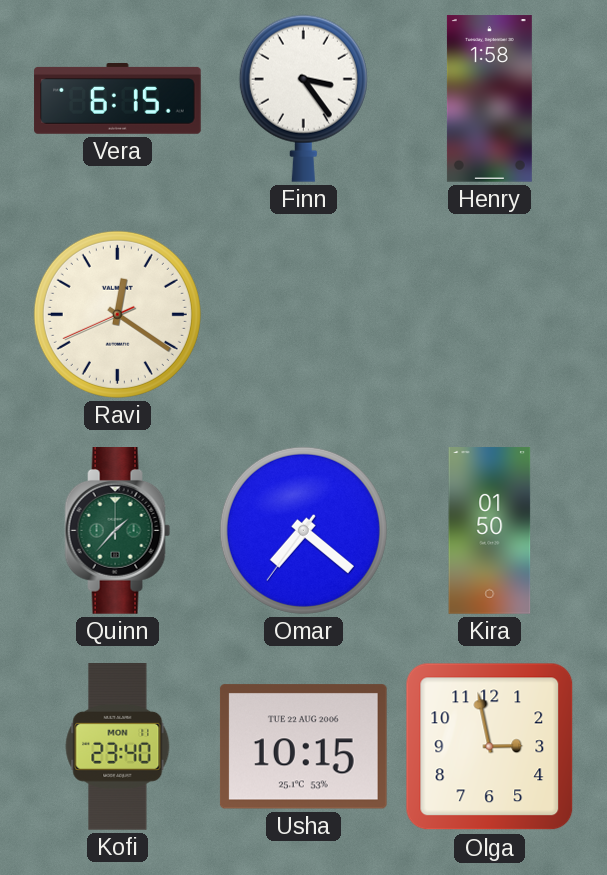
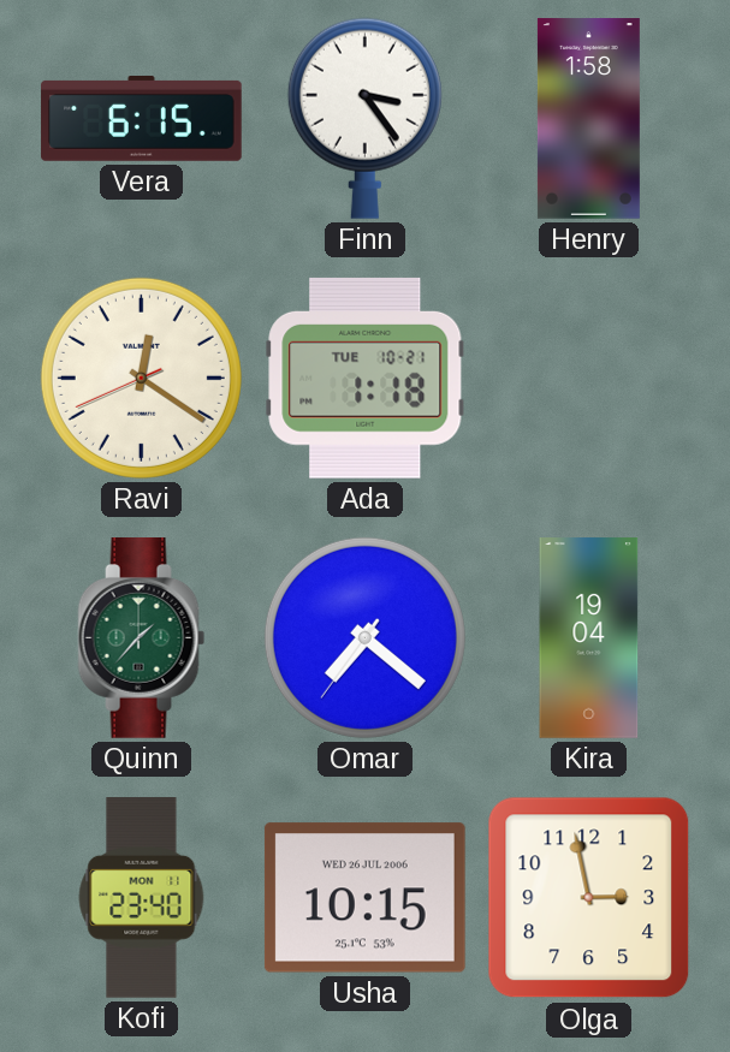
Ada: none -> 1:18
Kira: 01:50 -> 19:04
Usha date: TUE 22 AUG 2006 -> WED 26 JUL 2006
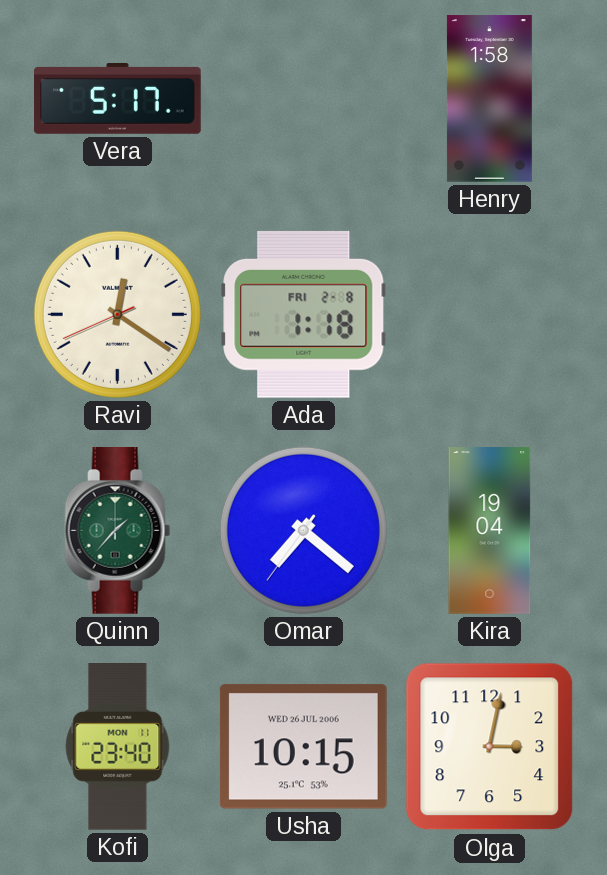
Vera: 6:15 -> 5:17
Finn: 3:24 -> none
Ada date: TUE 10-21 -> FRI 2-8
Olga: 2:58 -> 3:02
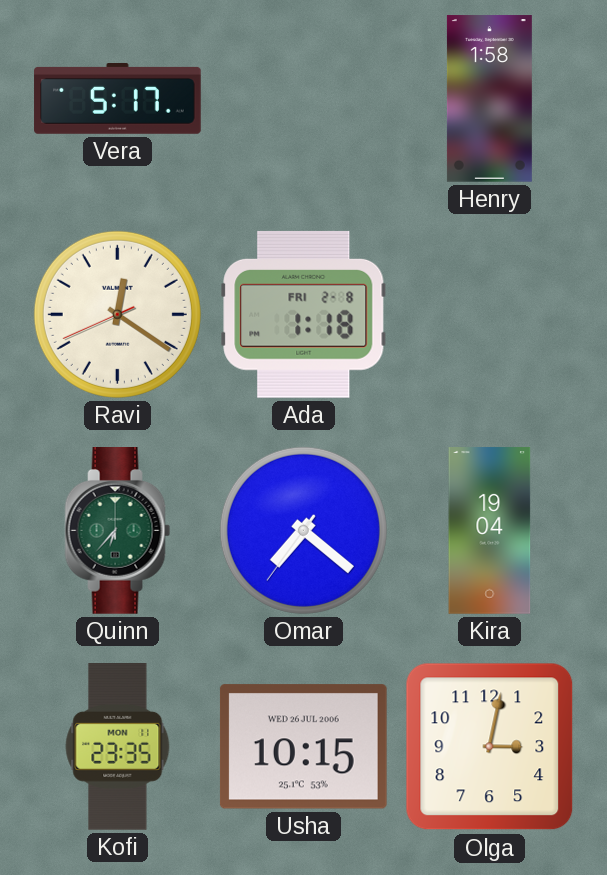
Quinn: 1:37 -> 6:37
Kofi: 23:40 -> 23:35
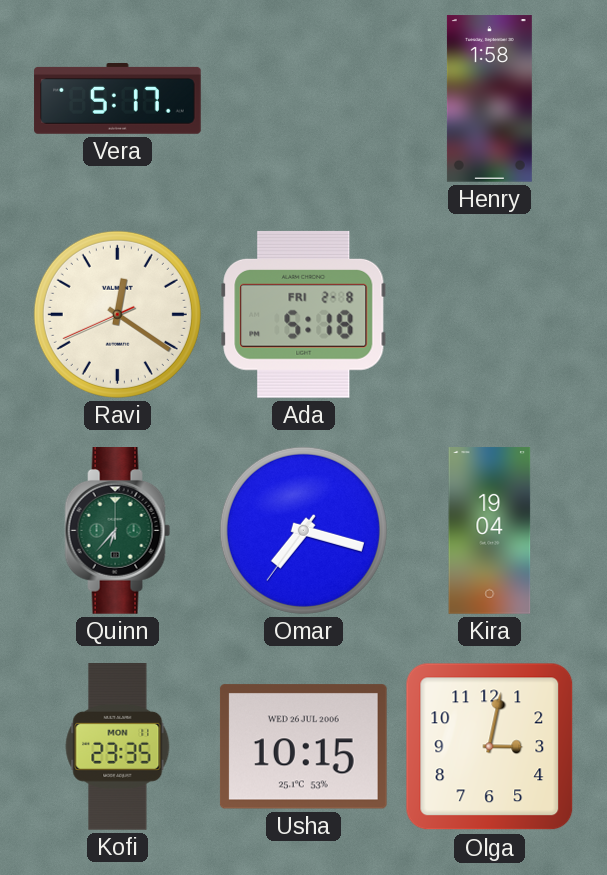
Ada: 1:18 -> 5:18
Omar: 7:21 -> 7:17
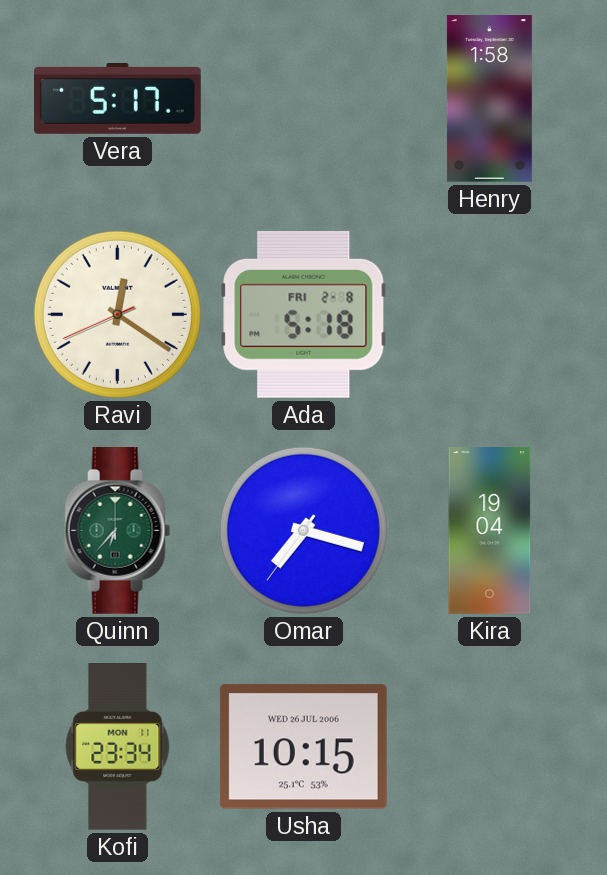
Kofi: 23:35 -> 23:34
Olga: 3:02 -> none
